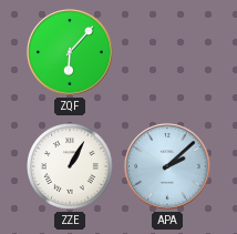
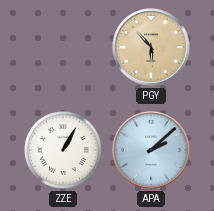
ZQF: 6:07 -> none
PGY: none -> 5:53
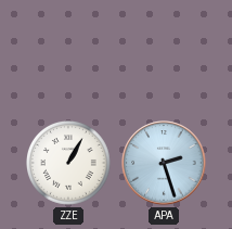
PGY: 5:53 -> none
APA: 2:08 -> 2:27
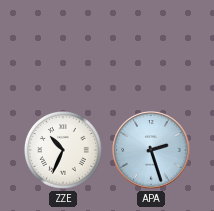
ZZE: 1:05 -> 10:34
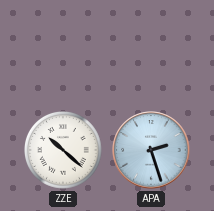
ZZE: 10:34 -> 10:22
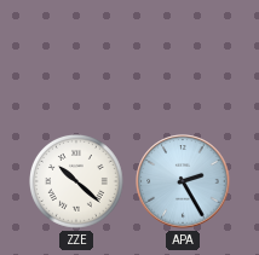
APA: 2:27 -> 2:25
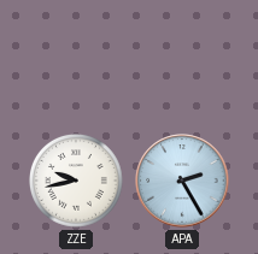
ZZE: 10:22 -> 9:43
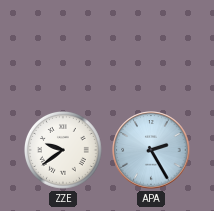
ZZE: 9:43 -> 9:39
